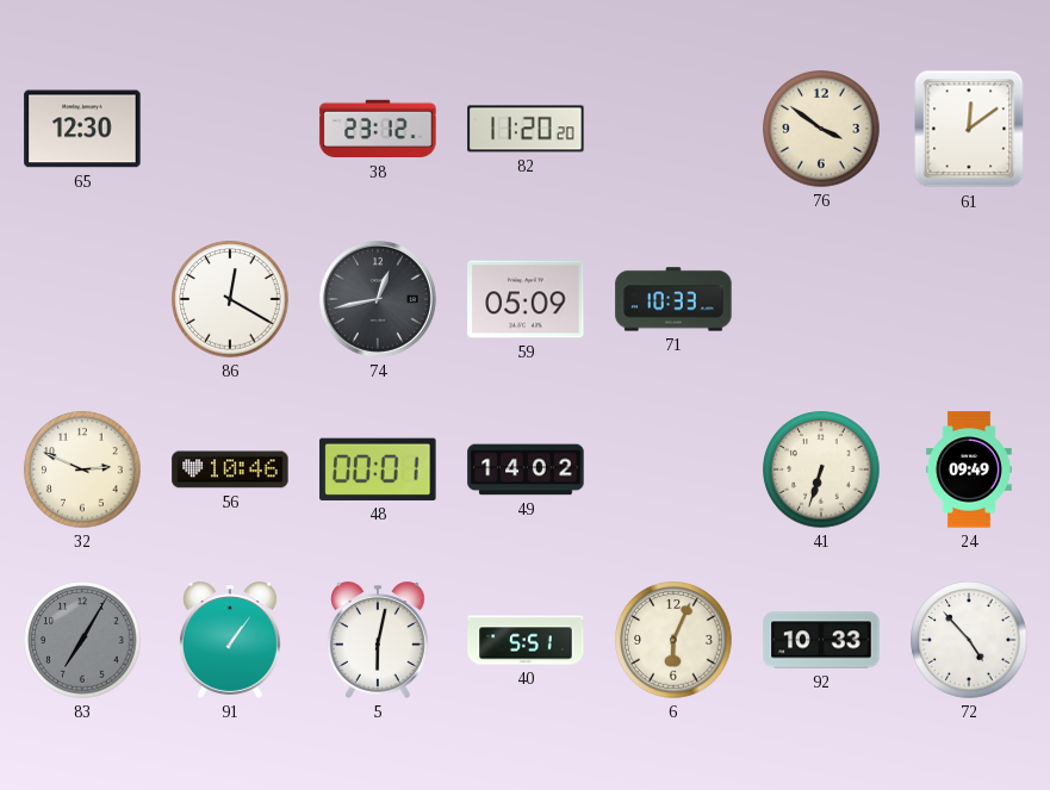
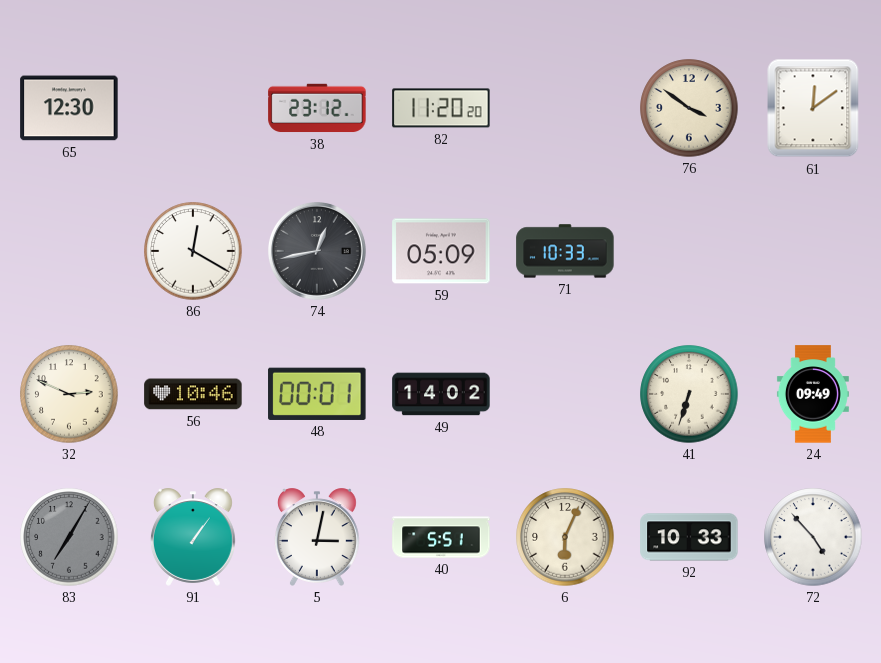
5: 6:02 -> 3:02
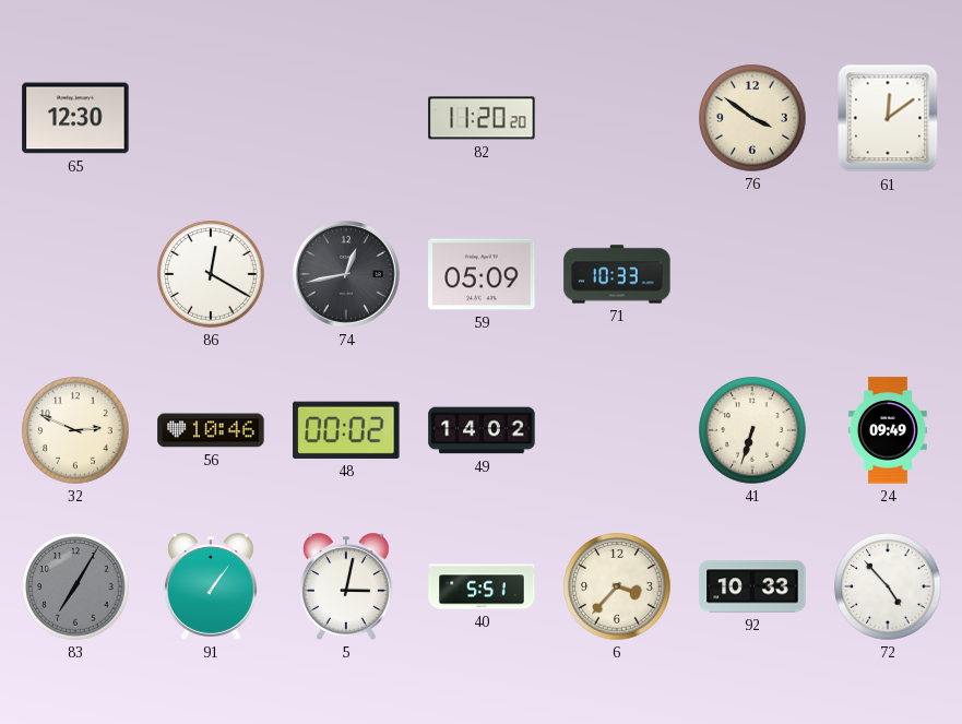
38: 23:12 -> none
48: 00:01 -> 00:02
6: 6:04 -> 3:37
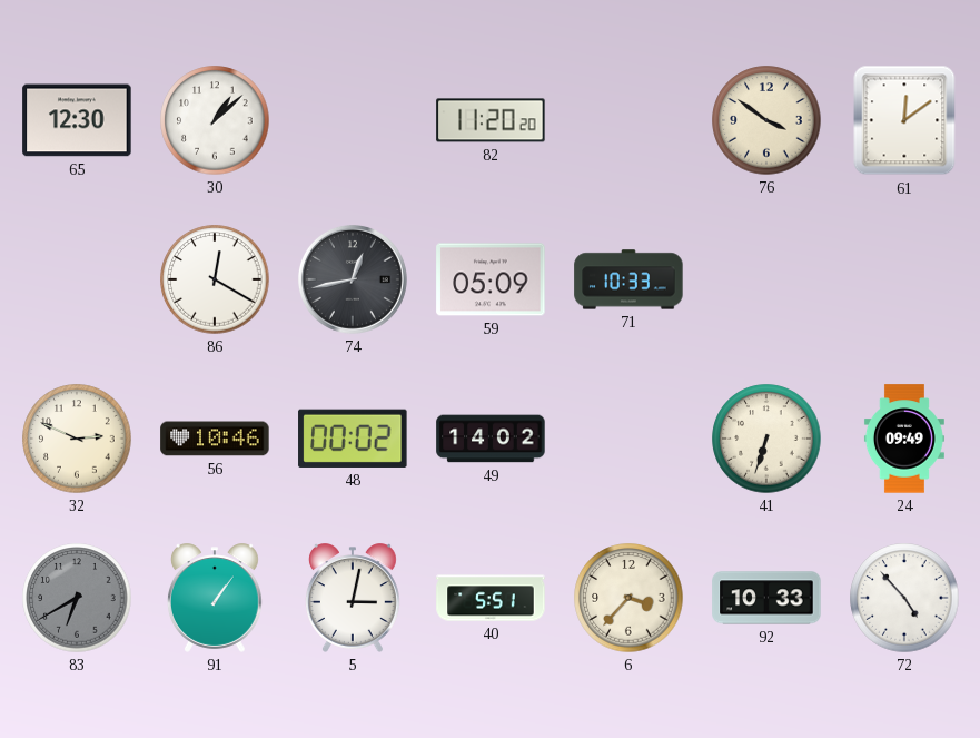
30: none -> 1:08
83: 7:05 -> 6:40
